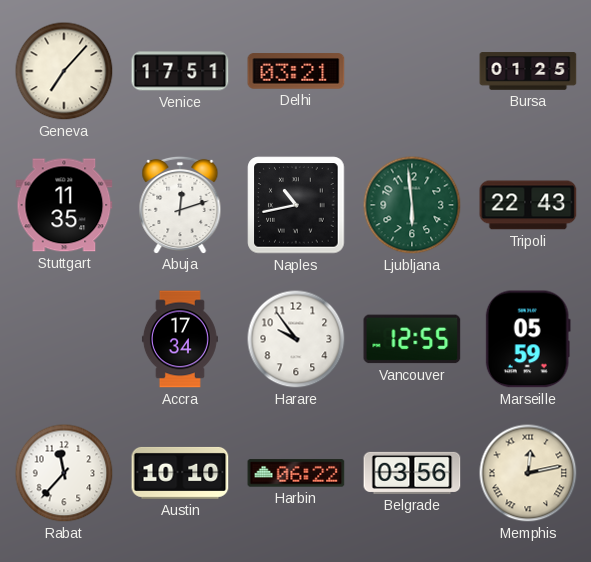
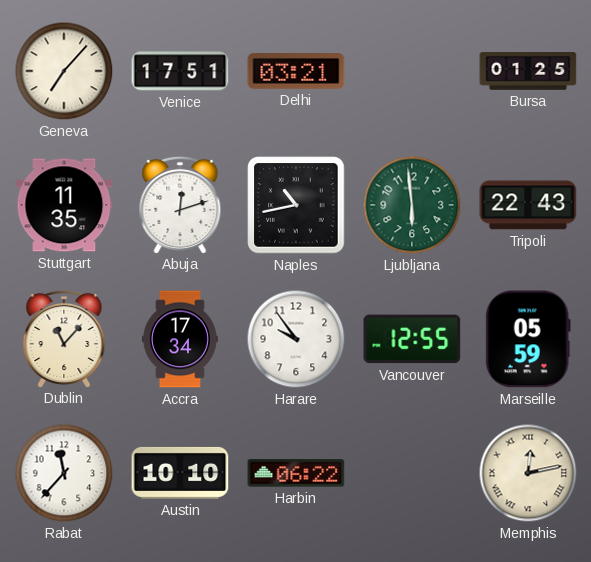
Dublin: none -> 11:07
Belgrade: 03:56 -> none
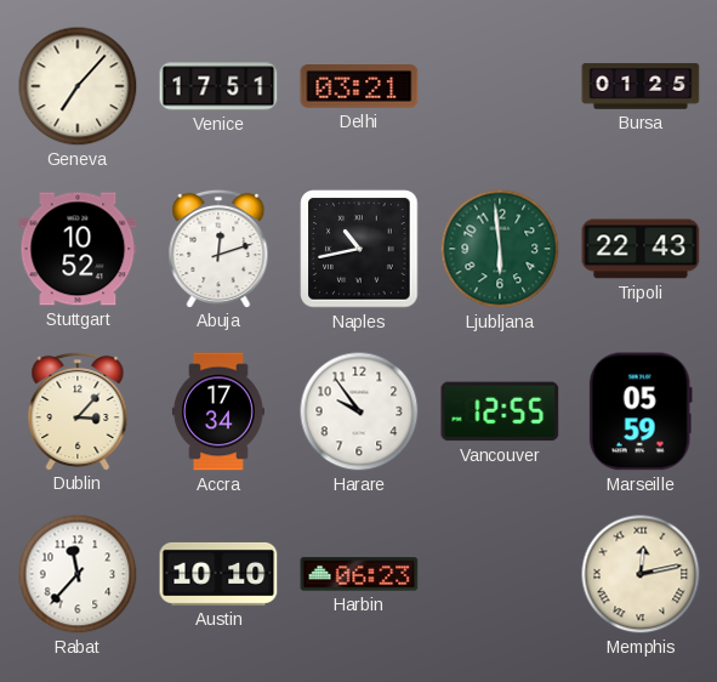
Stuttgart: 11:35 -> 10:52
Dublin: 11:07 -> 3:07
Harbin: 06:22 -> 06:23
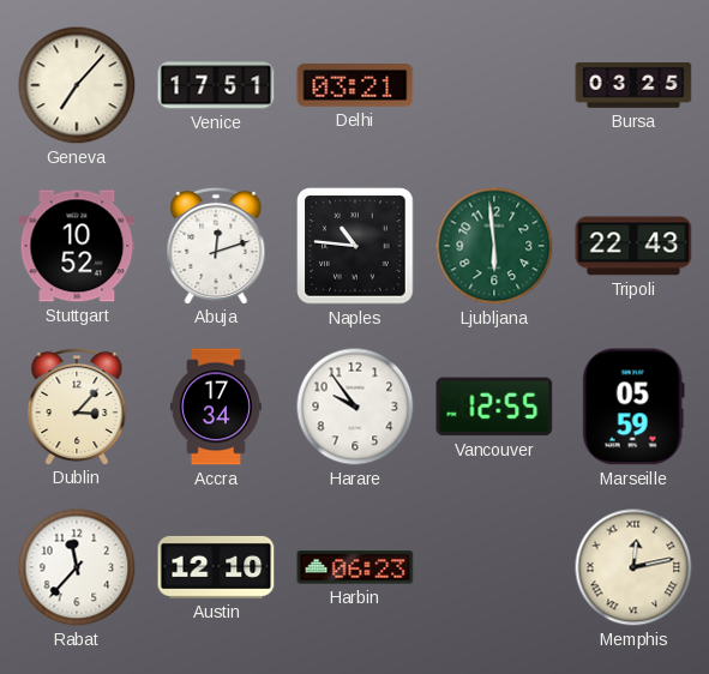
Bursa: 01:25 -> 03:25
Naples: 10:43 -> 10:46
Austin: 10:10 -> 12:10
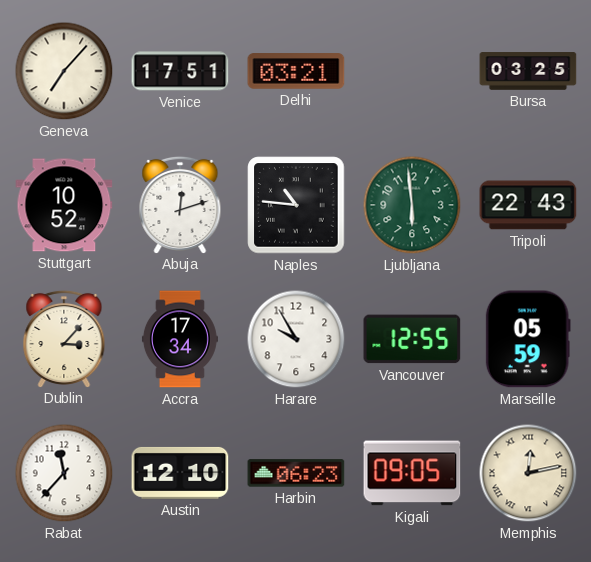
Harare: 9:54 -> 9:55
Kigali: none -> 09:05
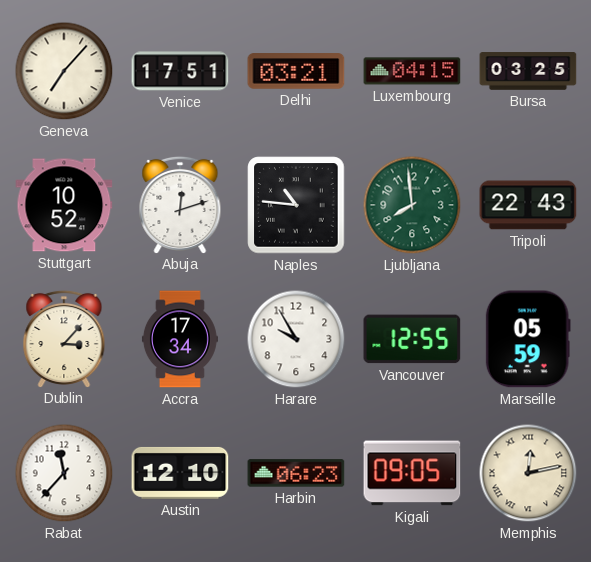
Luxembourg: none -> 04:15
Ljubljana: 5:59 -> 7:59
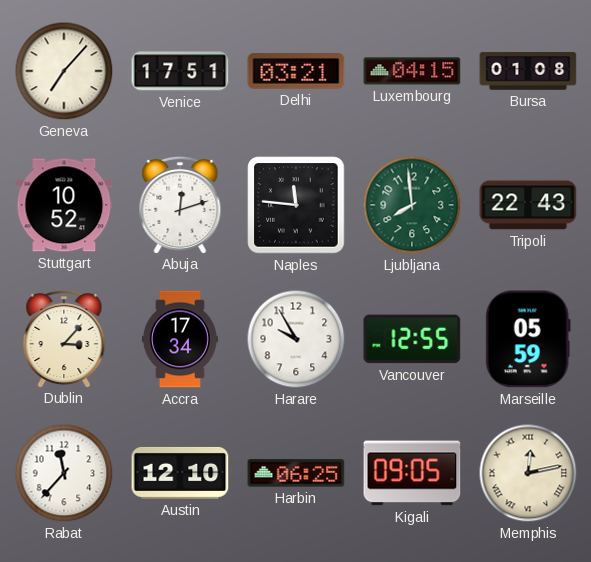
Bursa: 03:25 -> 01:08
Naples: 10:46 -> 11:46
Harbin: 06:23 -> 06:25
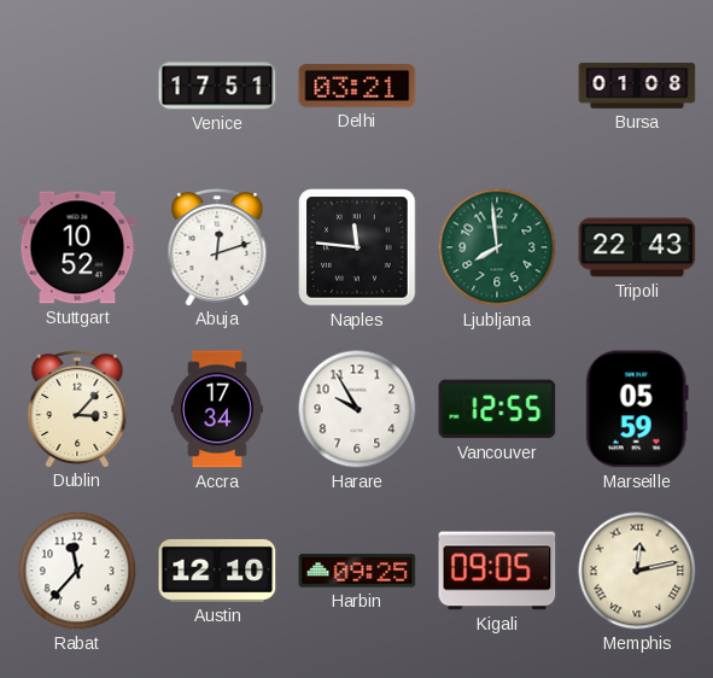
Geneva: 7:07 -> none
Luxembourg: 04:15 -> none
Harbin: 06:25 -> 09:25
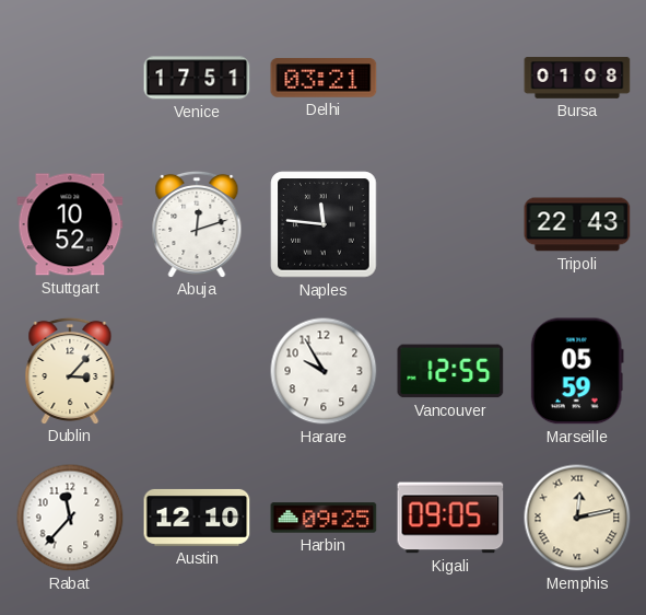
Ljubljana: 7:59 -> none
Accra: 17:34 -> none
